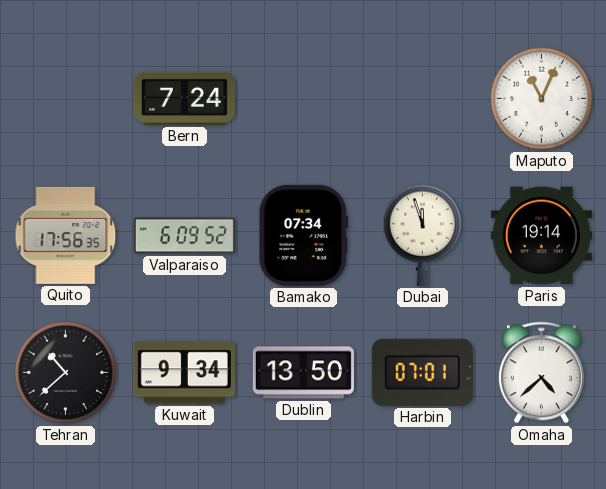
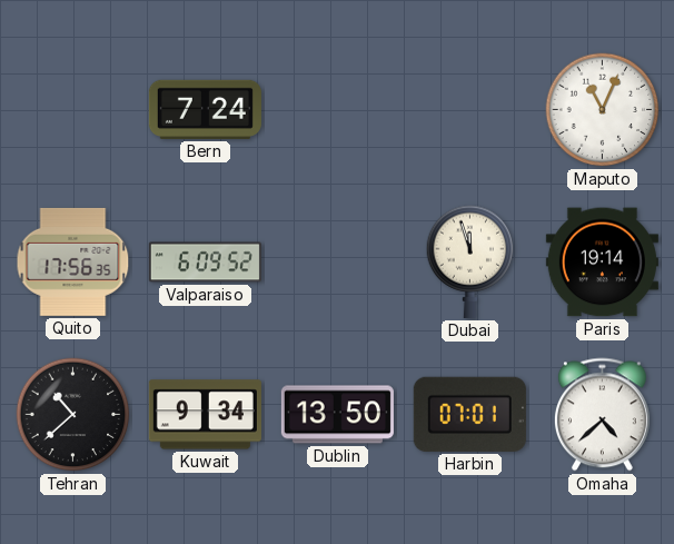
Bamako: 07:34 -> none
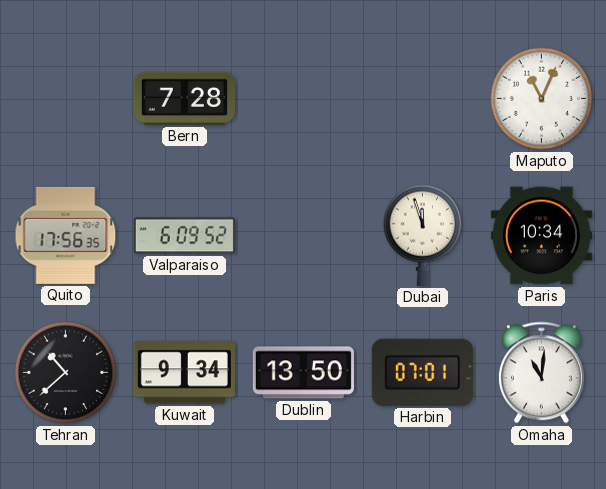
Bern: 7:24 -> 7:28
Paris: 19:14 -> 10:34
Omaha: 4:38 -> 11:01
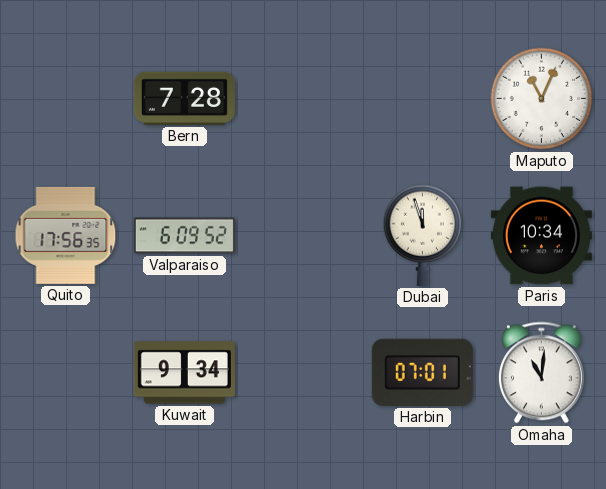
Tehran: 10:38 -> none
Dublin: 13:50 -> none
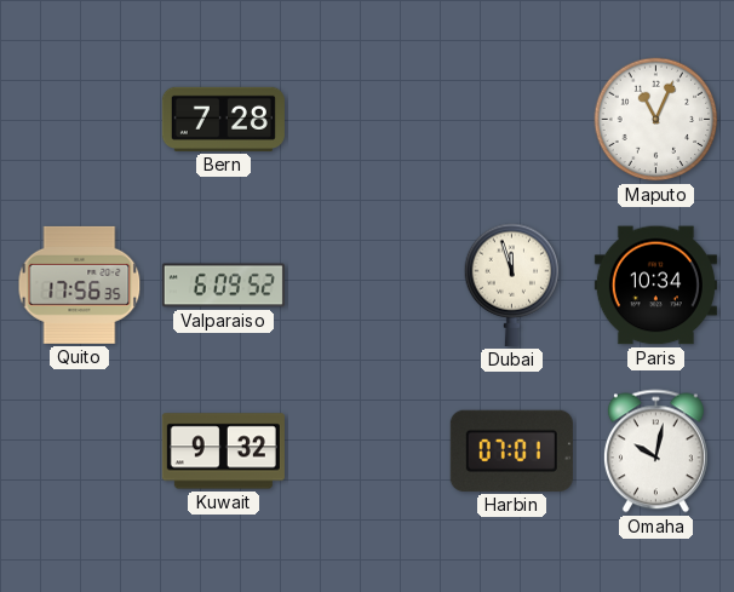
Kuwait: 9:34 -> 9:32
Omaha: 11:01 -> 10:02
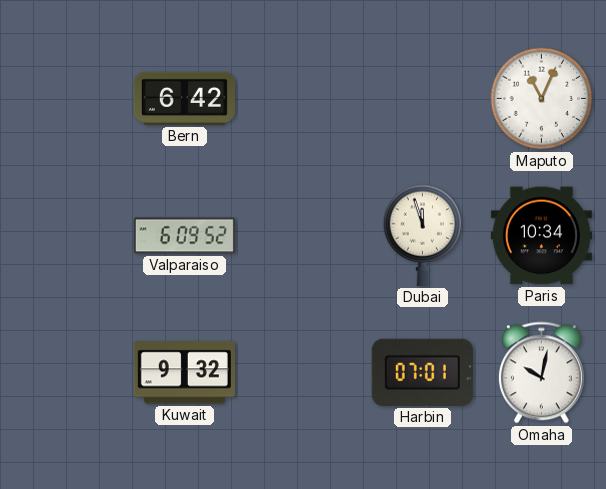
Bern: 7:28 -> 6:42
Quito: 17:56 -> none
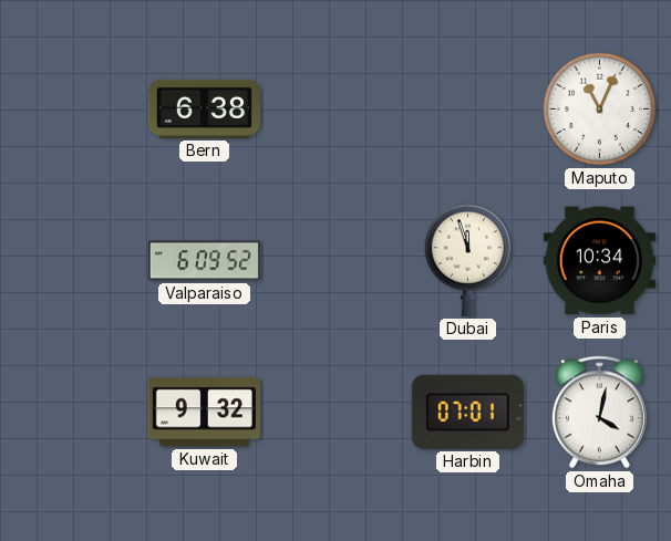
Bern: 6:42 -> 6:38
Omaha: 10:02 -> 4:02
